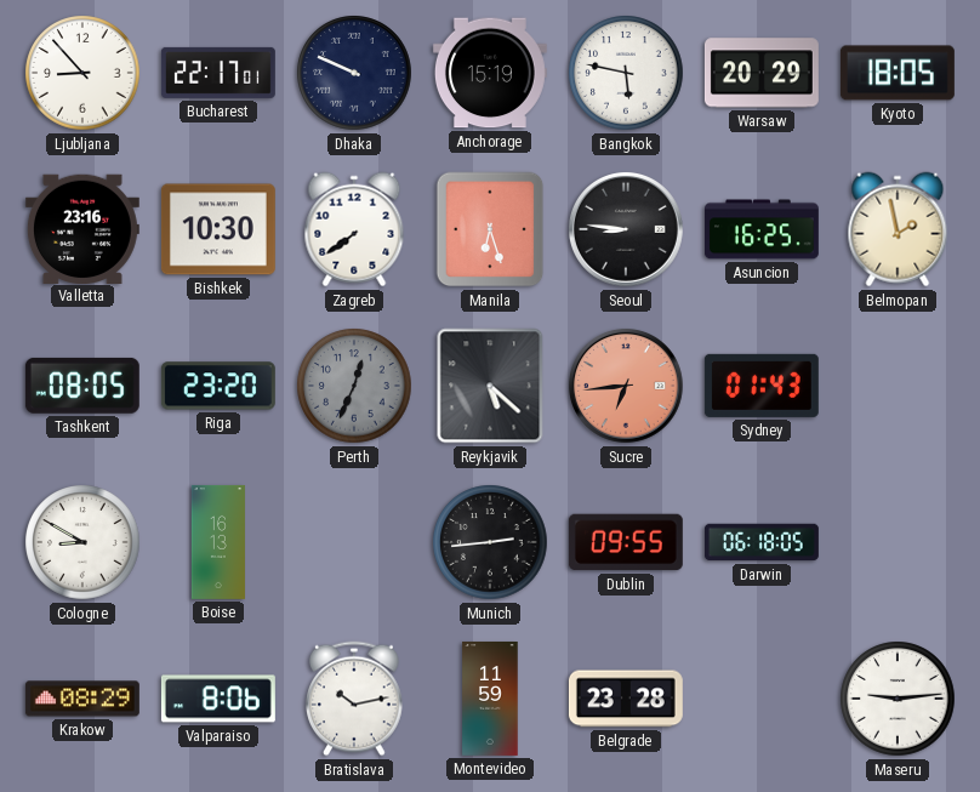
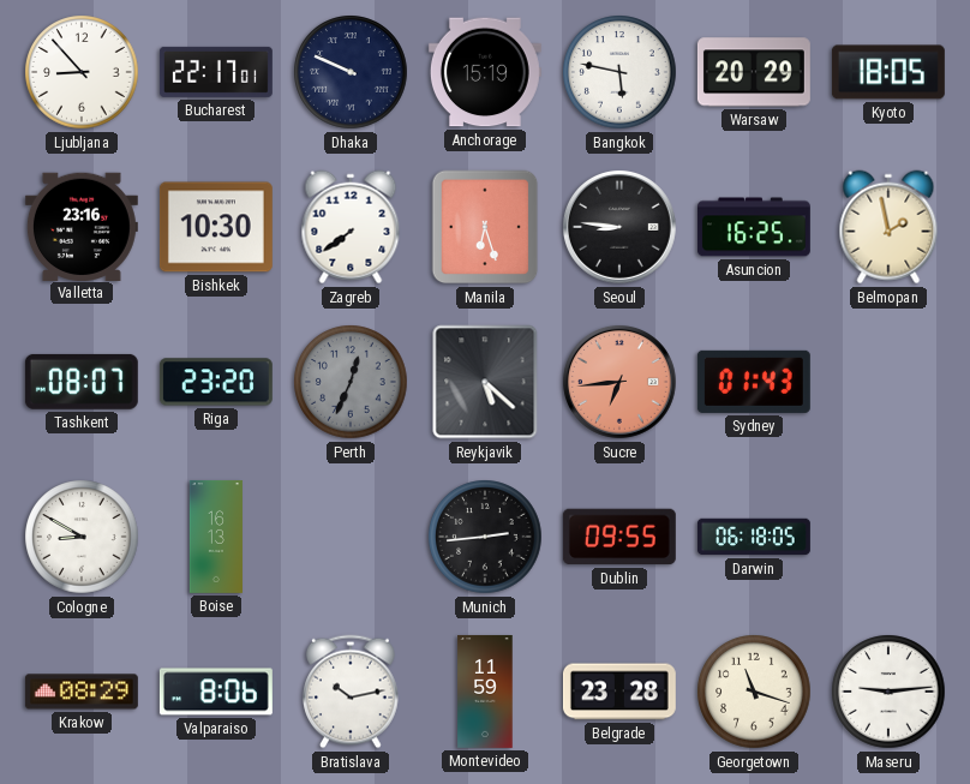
Tashkent: 08:05 -> 08:07
Georgetown: none -> 11:18
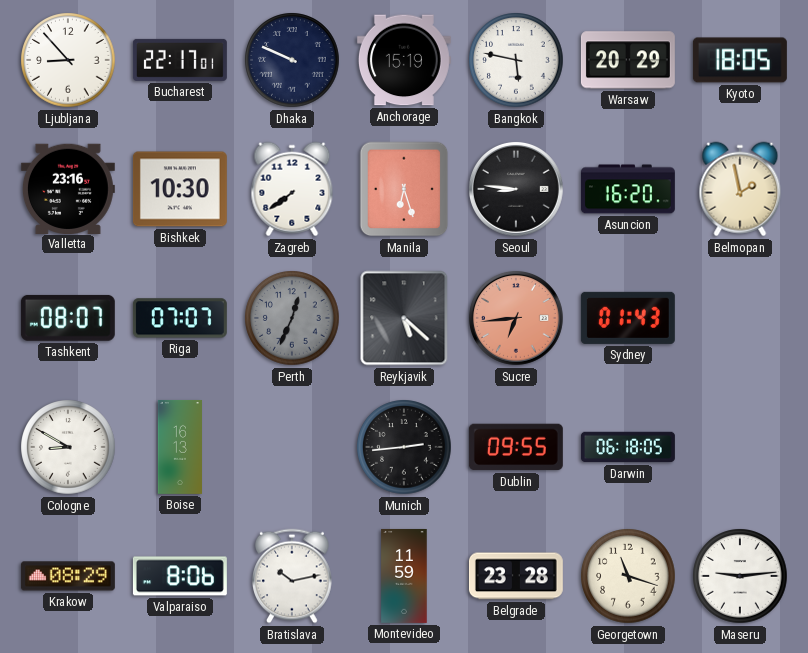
Asuncion: 16:25 -> 16:20
Riga: 23:20 -> 07:07
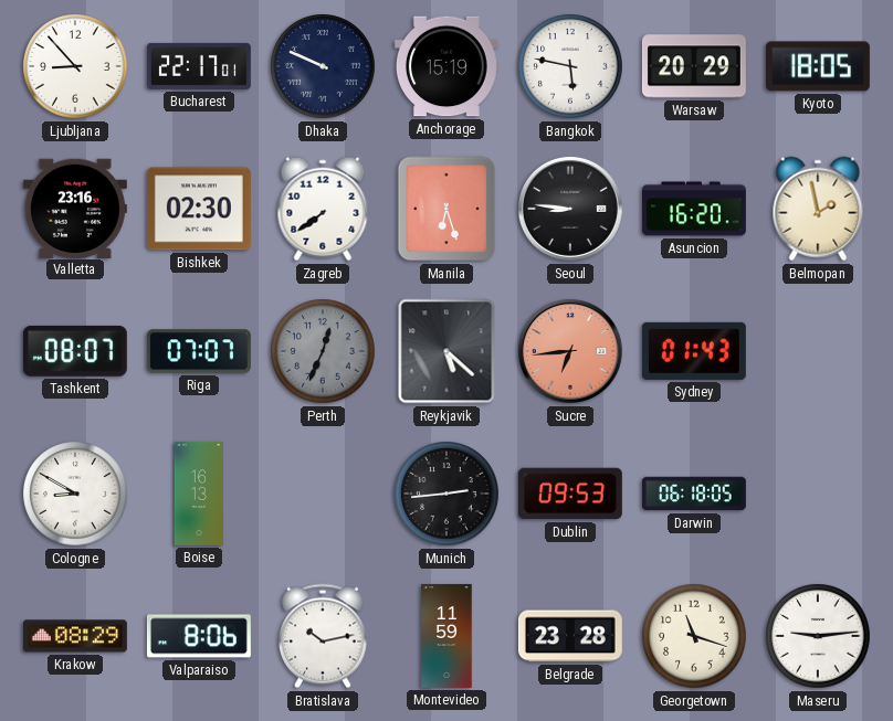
Bishkek: 10:30 -> 02:30
Dublin: 09:55 -> 09:53
